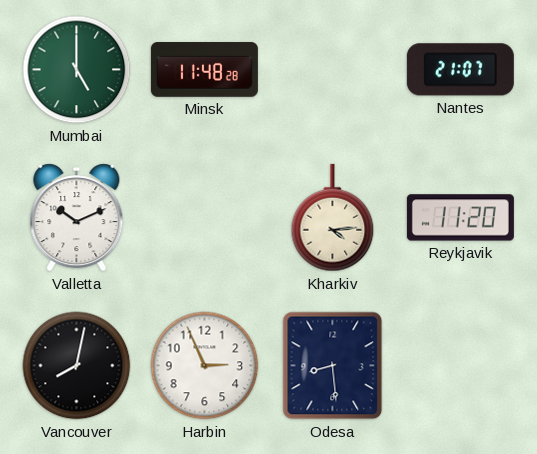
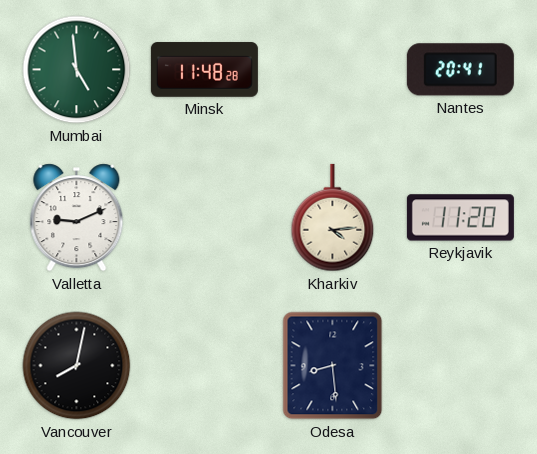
Mumbai: 5:00 -> 4:59
Nantes: 21:07 -> 20:41
Valletta: 10:11 -> 9:11
Harbin: 2:56 -> none
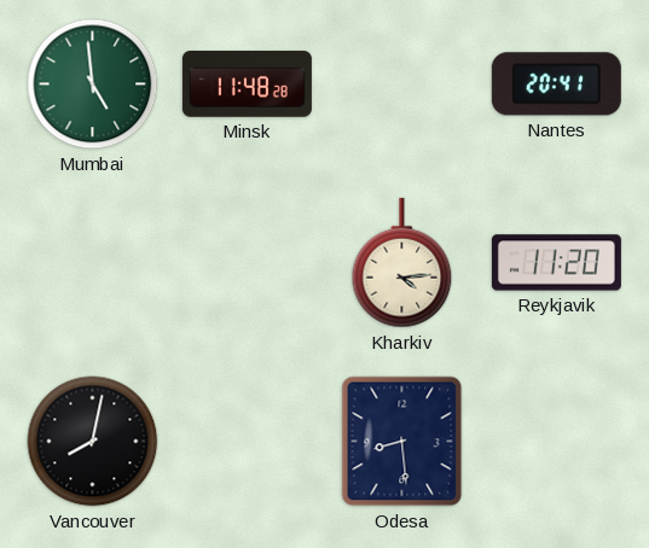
Valletta: 9:11 -> none
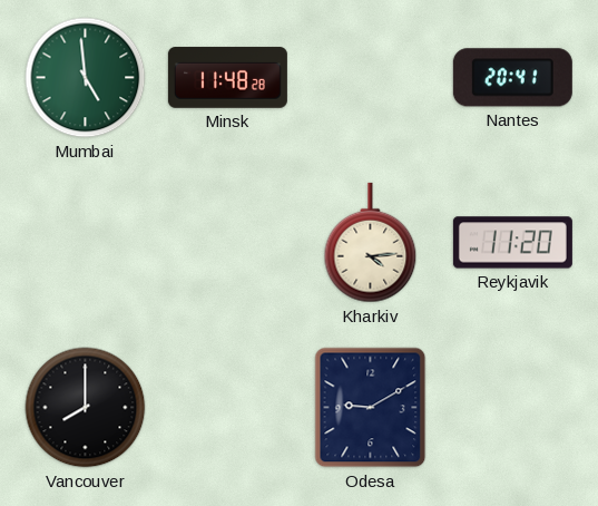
Vancouver: 8:02 -> 8:00
Odesa: 8:29 -> 9:10
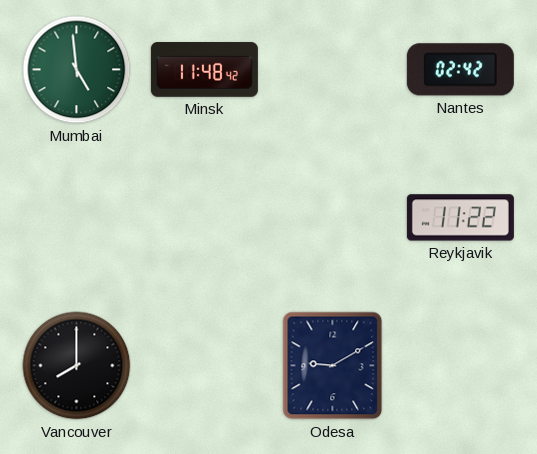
Minsk: 11:48:28 -> 11:48:42
Nantes: 20:41 -> 02:42
Kharkiv: 4:14 -> none
Reykjavik: 11:20 -> 11:22
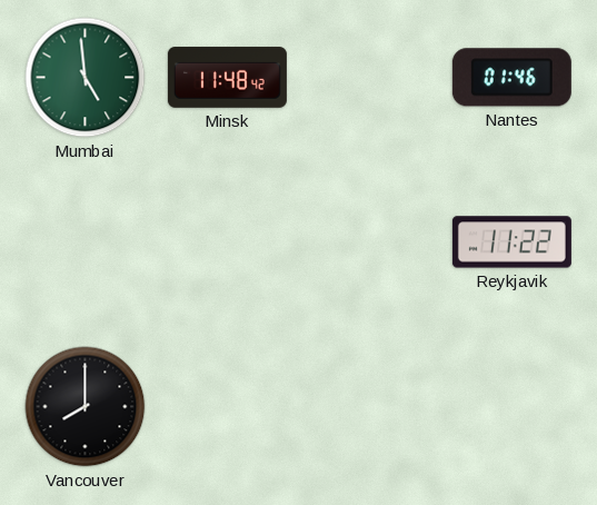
Nantes: 02:42 -> 01:46
Odesa: 9:10 -> none
